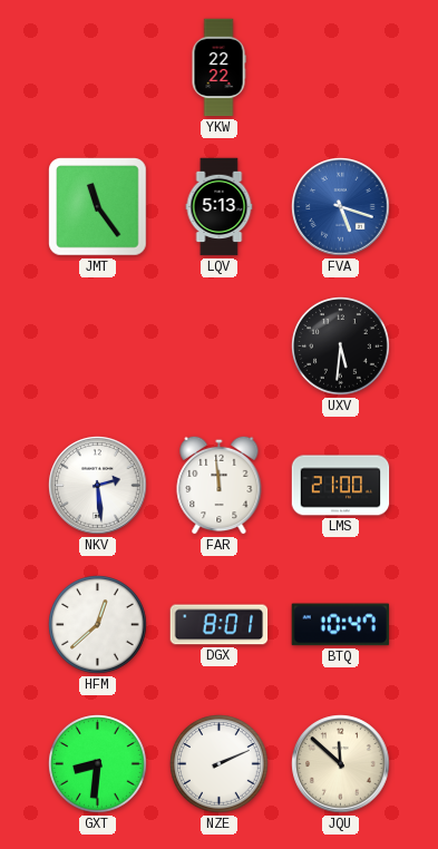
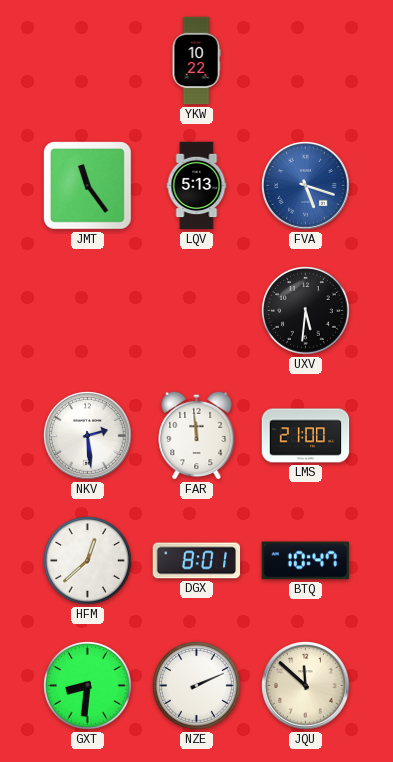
YKW: 22:22 -> 10:22
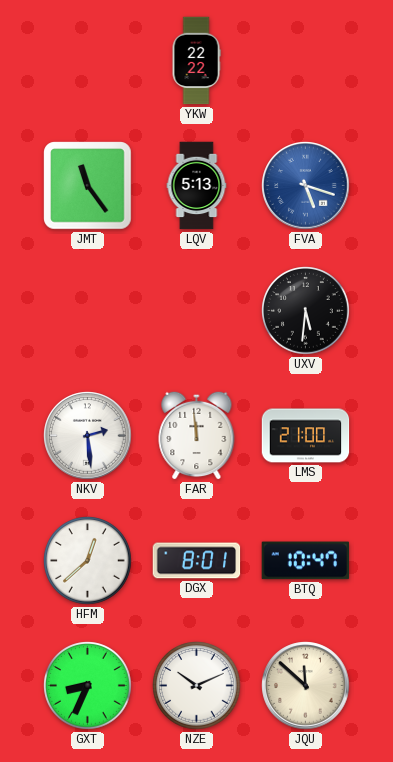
YKW: 10:22 -> 22:22
GXT: 8:31 -> 8:34
NZE: 2:11 -> 10:11
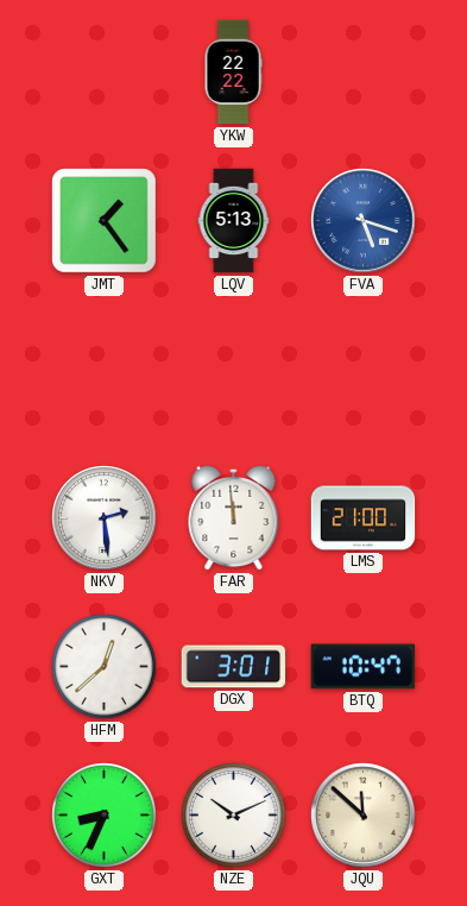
JMT: 11:24 -> 1:24
UXV: 5:31 -> none
DGX: 8:01 -> 3:01
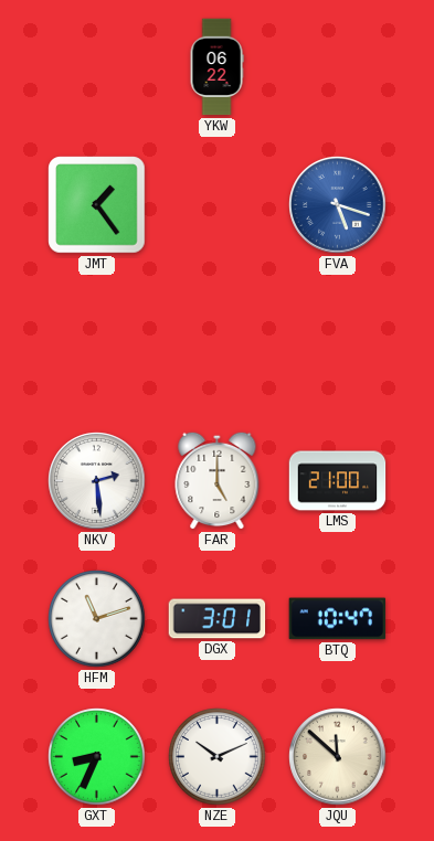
YKW: 22:22 -> 06:22
LQV: 5:13 -> none
FAR: 11:59 -> 5:00
HFM: 12:38 -> 11:12
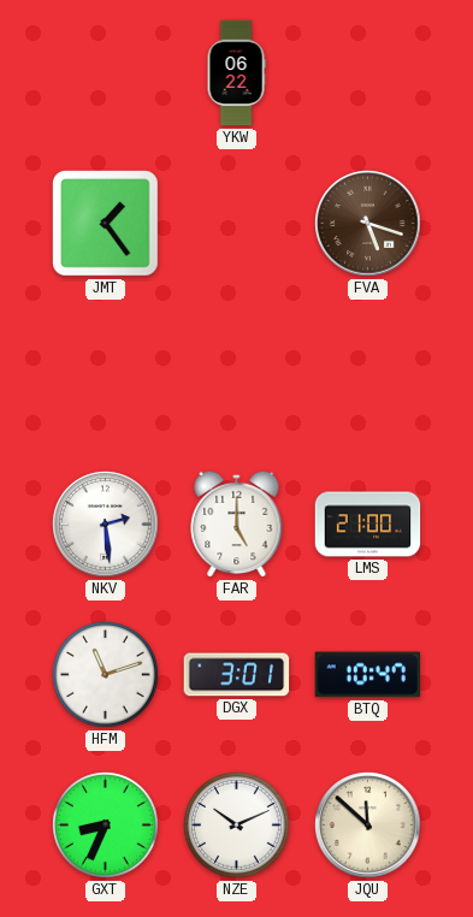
FVA dial: blue -> brown
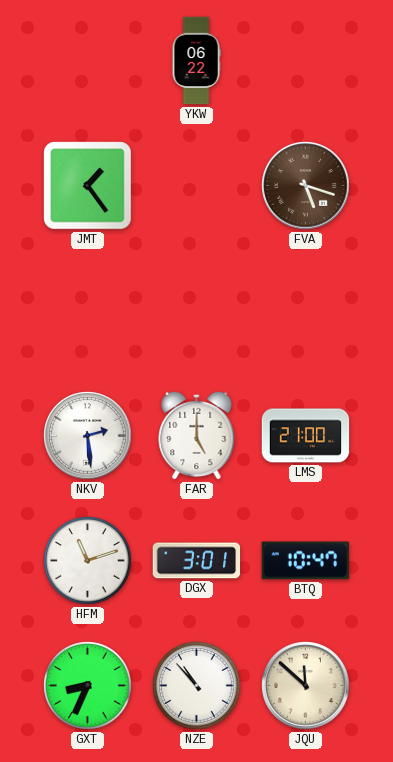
NZE: 10:11 -> 10:53
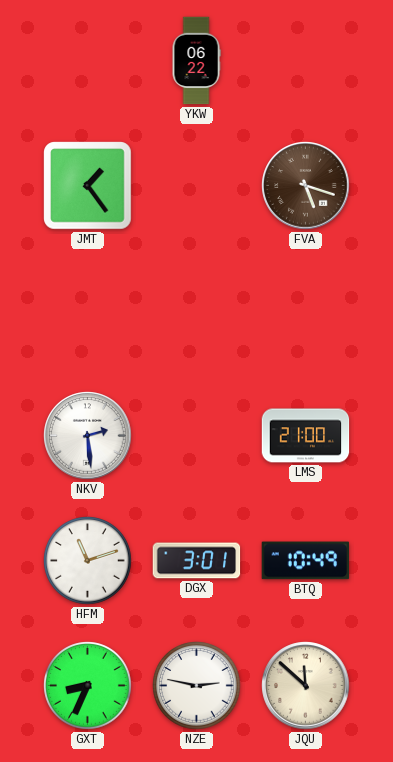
FAR: 5:00 -> none
BTQ: 10:47 -> 10:49
NZE: 10:53 -> 2:47
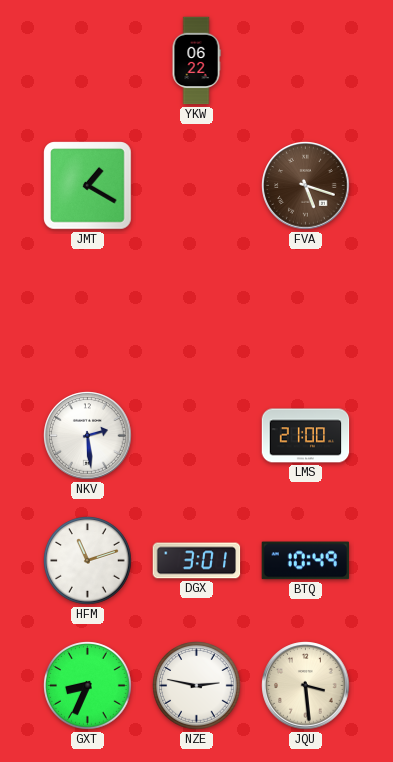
JMT: 1:24 -> 1:20
JQU: 11:52 -> 3:29
